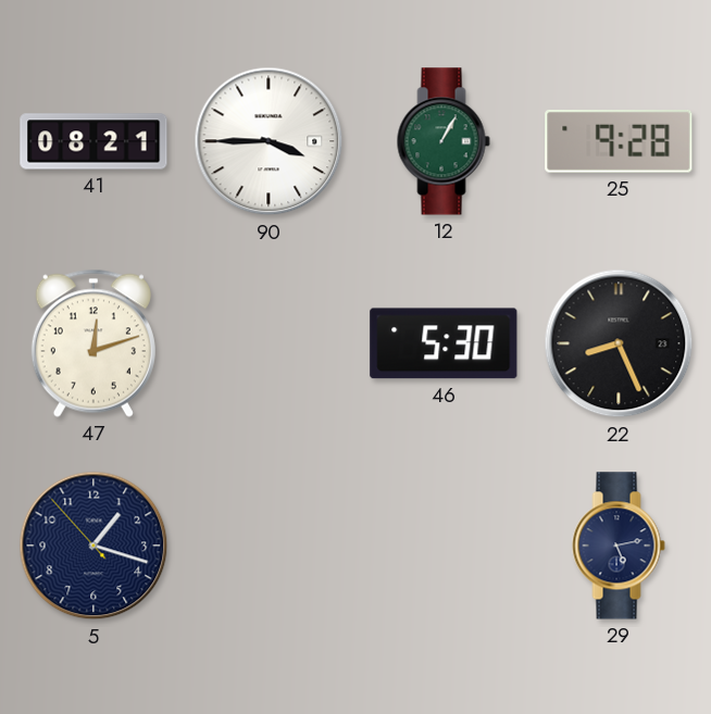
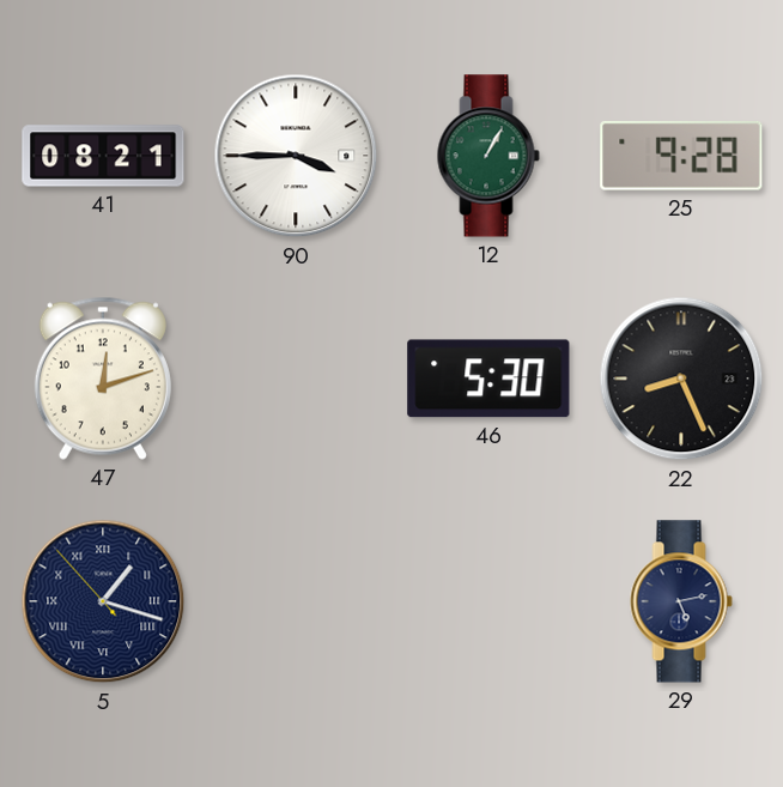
5 numerals: Arabic -> Roman
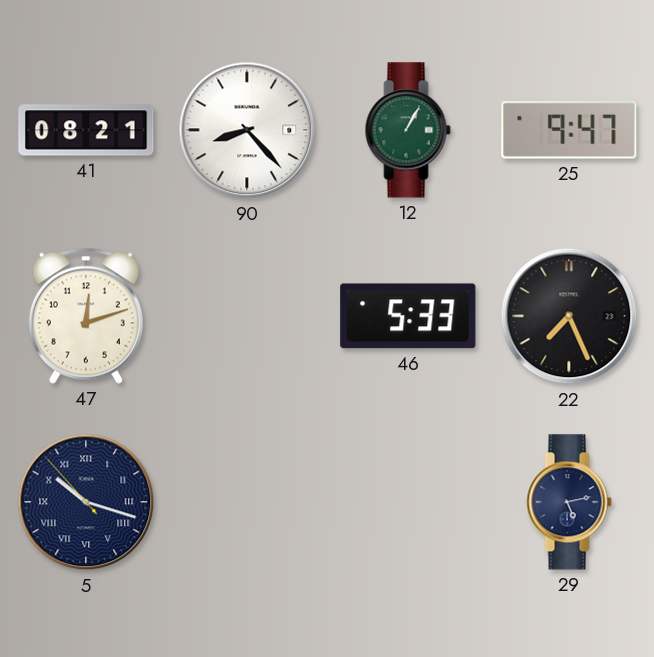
90: 3:45 -> 8:23
25: 9:28 -> 9:47
46: 5:30 -> 5:33
22: 8:26 -> 7:26
5: 1:17 -> 10:17
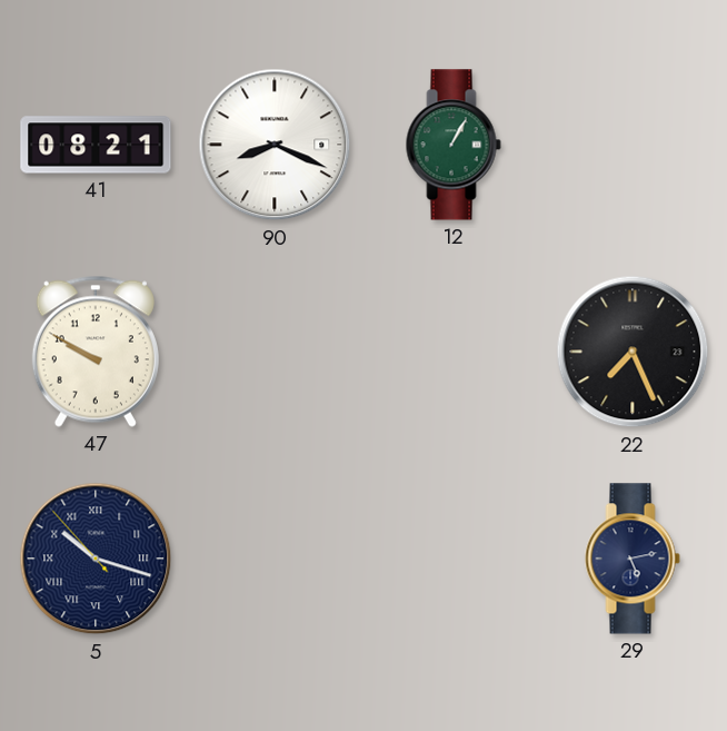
90: 8:23 -> 8:19
25: 9:47 -> none
47: 12:12 -> 9:50
46: 5:33 -> none
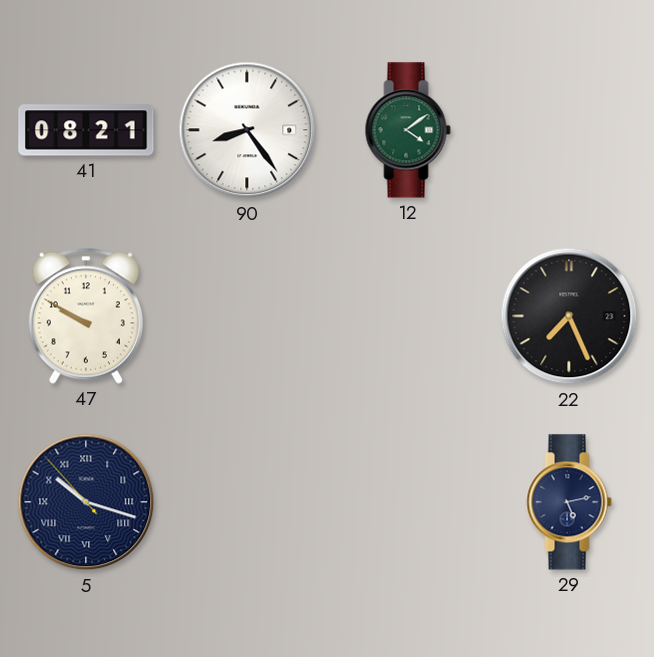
90: 8:19 -> 8:24
12: 1:05 -> 4:09
